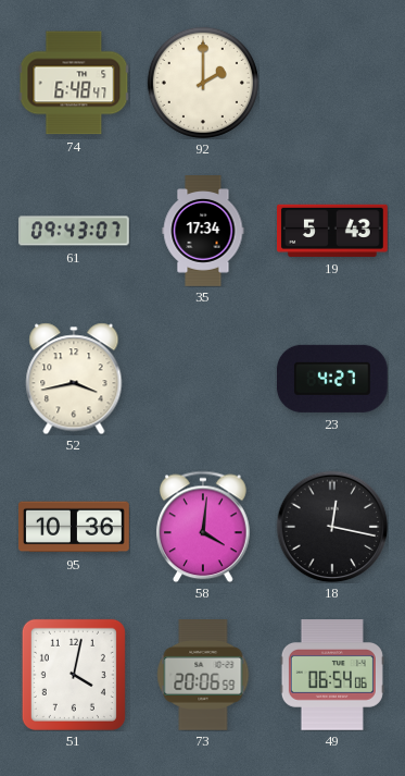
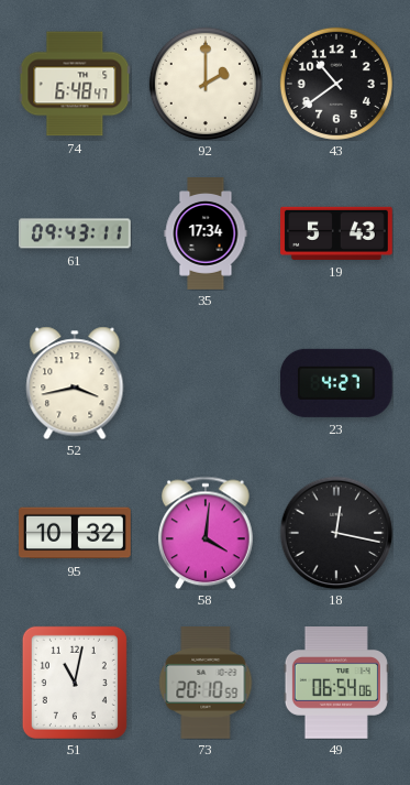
43: none -> 10:39
61: 09:43:07 -> 09:43:11
95: 10:36 -> 10:32
51: 4:02 -> 11:02
73: 20:06 -> 20:10
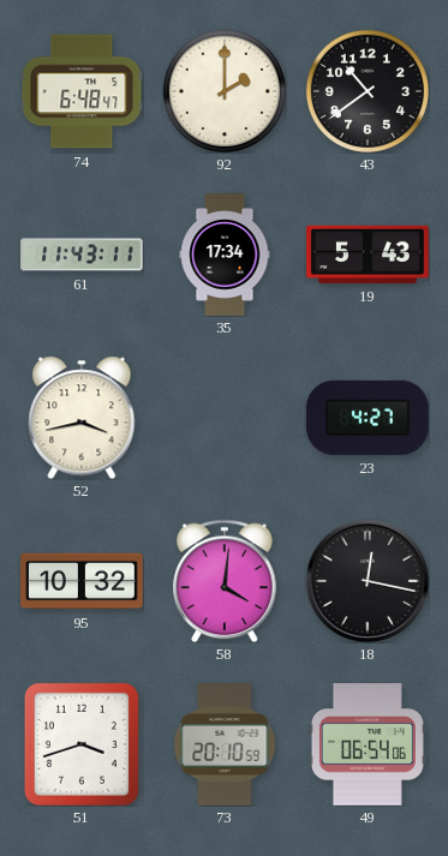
61: 09:43 -> 11:43
51: 11:02 -> 3:42
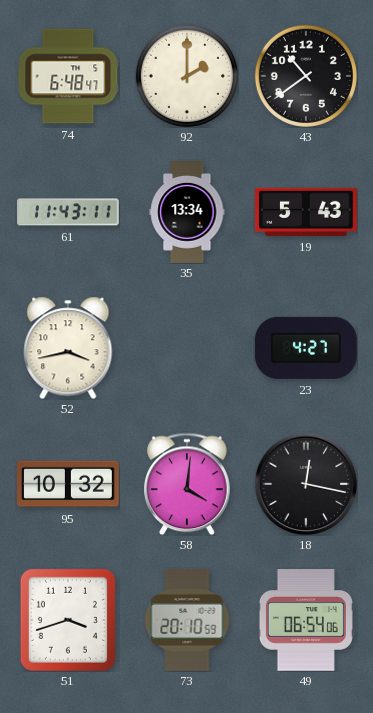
35: 17:34 -> 13:34
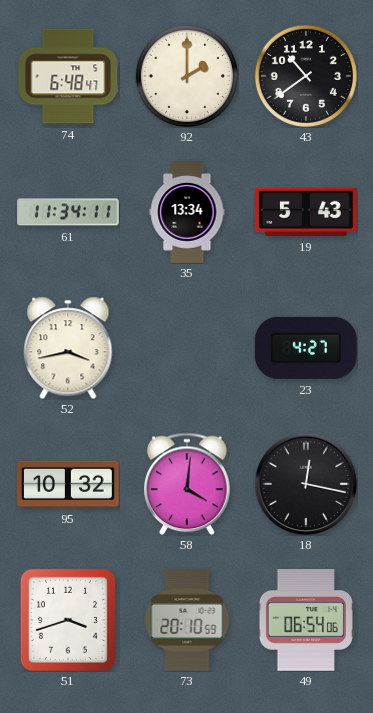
61: 11:43 -> 11:34
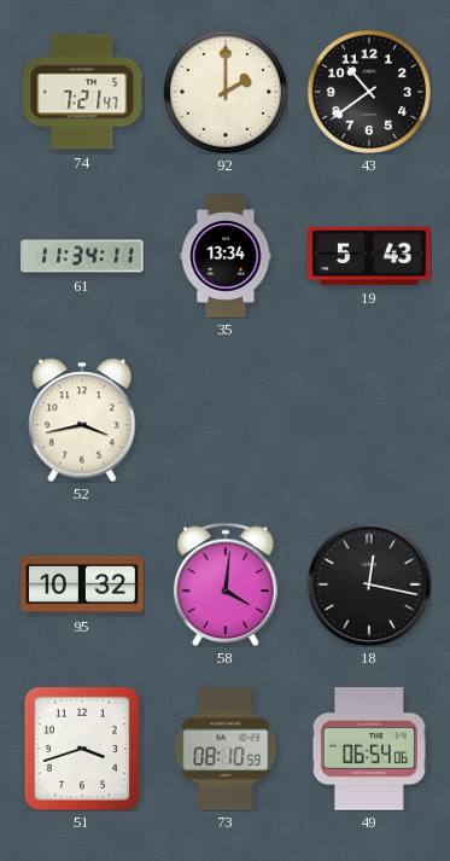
74: 6:48 -> 7:21
23: 4:27 -> none
73: 20:10 -> 08:10
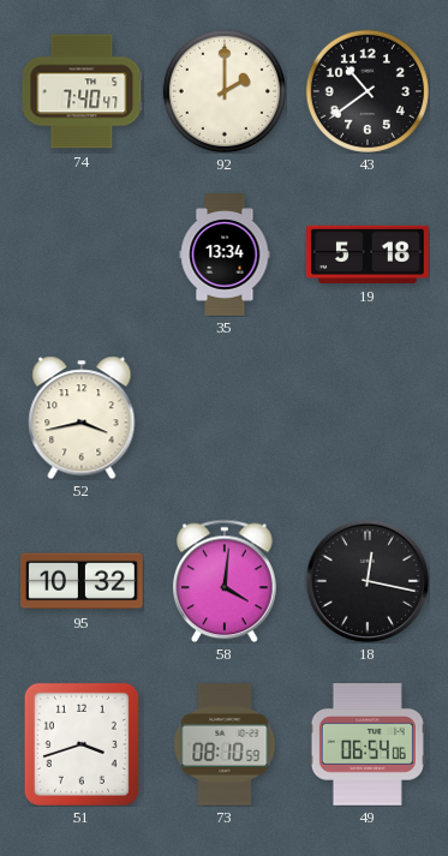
74: 7:21 -> 7:40
61: 11:34 -> none
19: 5:43 -> 5:18
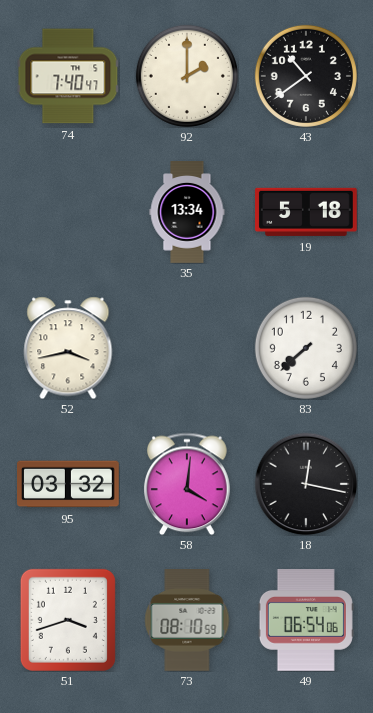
83: none -> 7:38
95: 10:32 -> 03:32
